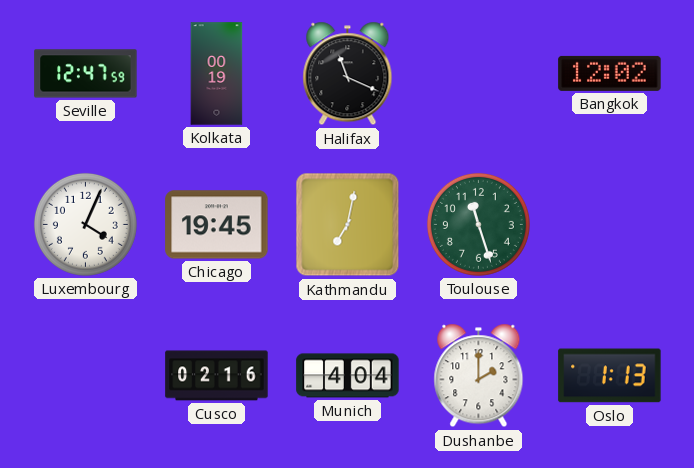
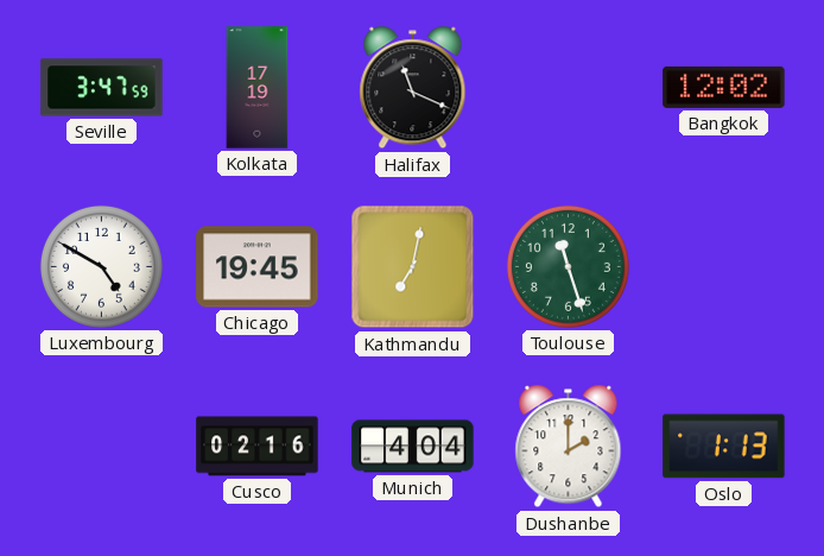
Seville: 12:47 -> 3:47
Kolkata: 00:19 -> 17:19
Luxembourg: 4:04 -> 4:50
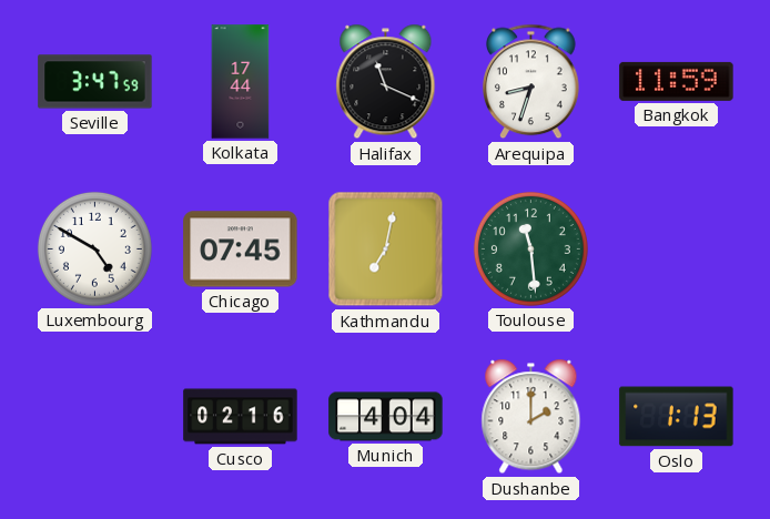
Kolkata: 17:19 -> 17:44
Arequipa: none -> 8:33
Bangkok: 12:02 -> 11:59
Chicago: 19:45 -> 07:45
Toulouse: 11:27 -> 11:29
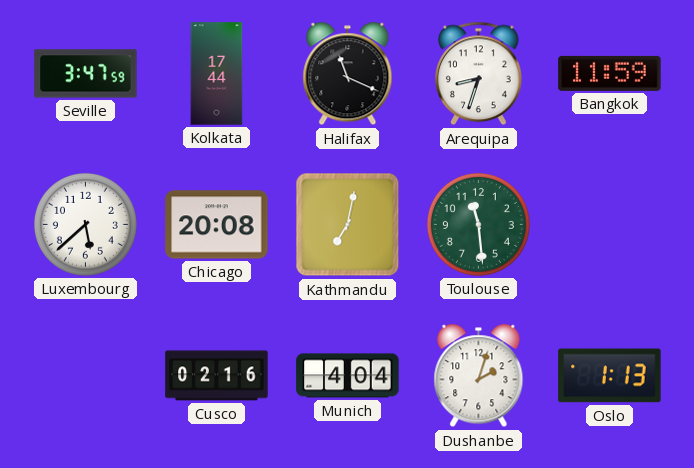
Luxembourg: 4:50 -> 5:38
Chicago: 07:45 -> 20:08
Dushanbe: 2:00 -> 2:03
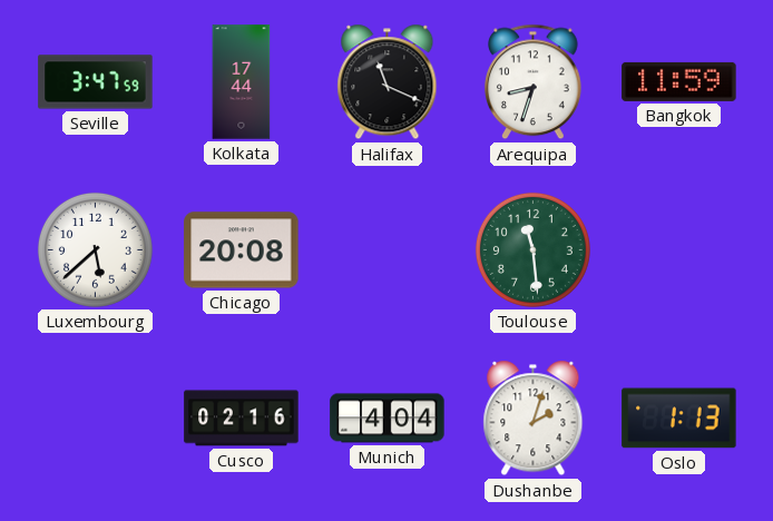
Kathmandu: 7:02 -> none
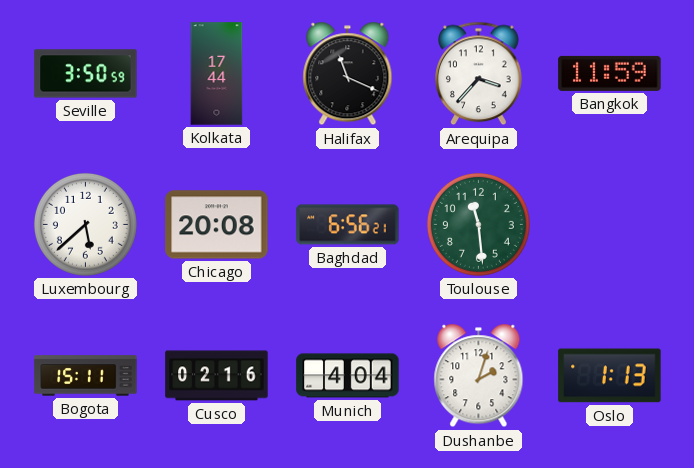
Seville: 3:47 -> 3:50
Arequipa: 8:33 -> 3:37
Baghdad: none -> 6:56
Bogota: none -> 15:11
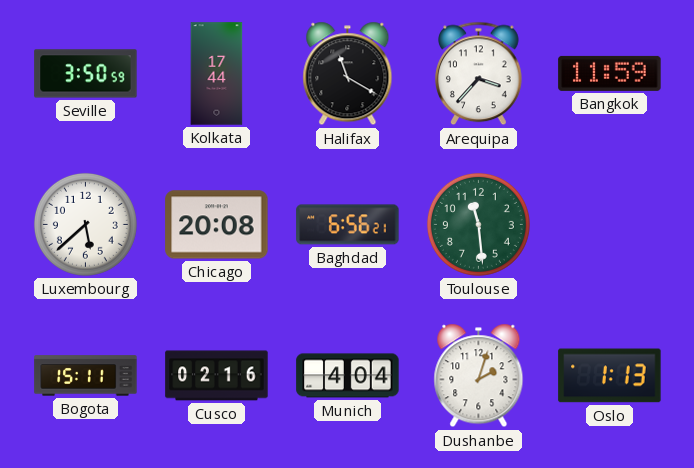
Halifax: 11:19 -> 11:20
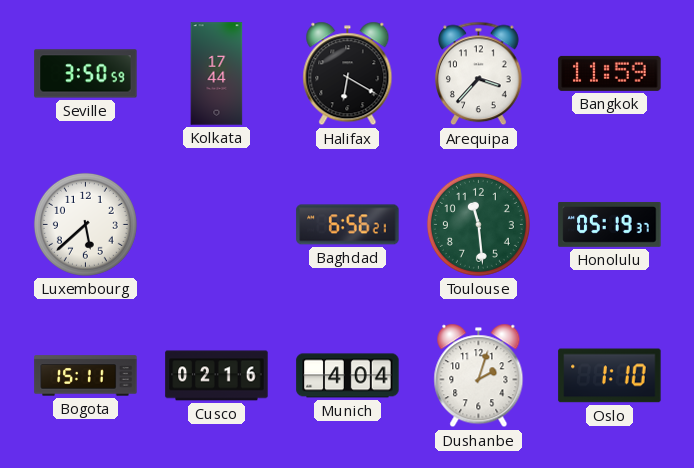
Halifax: 11:20 -> 6:20
Chicago: 20:08 -> none
Honolulu: none -> 05:19
Oslo: 1:13 -> 1:10
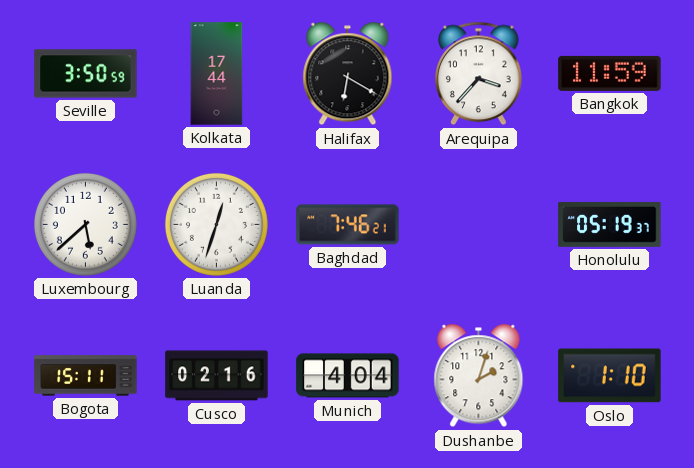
Luanda: none -> 12:33
Baghdad: 6:56 -> 7:46
Toulouse: 11:29 -> none
